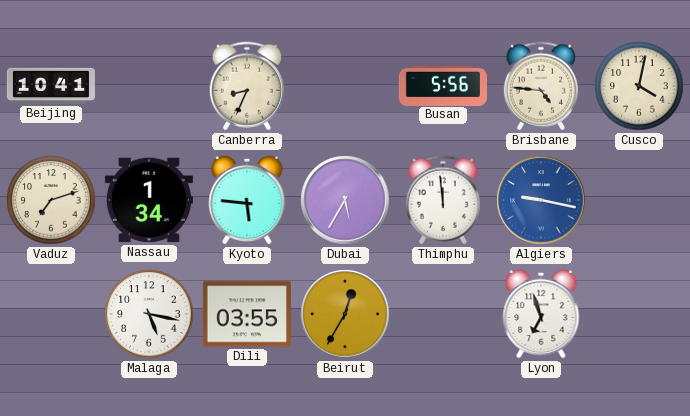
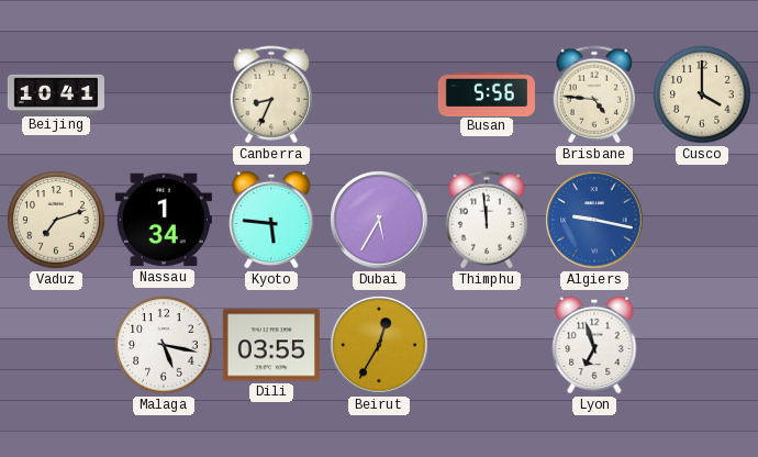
Cusco: 4:02 -> 4:00
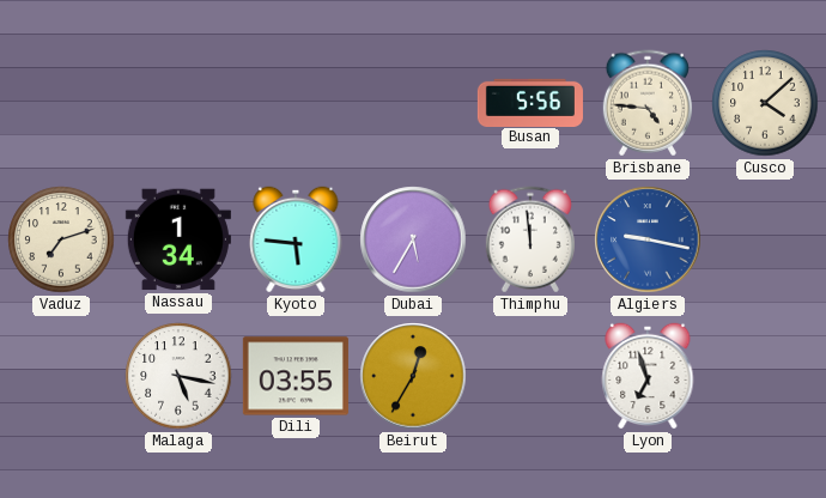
Beijing: 10:41 -> none
Canberra: 8:34 -> none
Cusco: 4:00 -> 4:08
